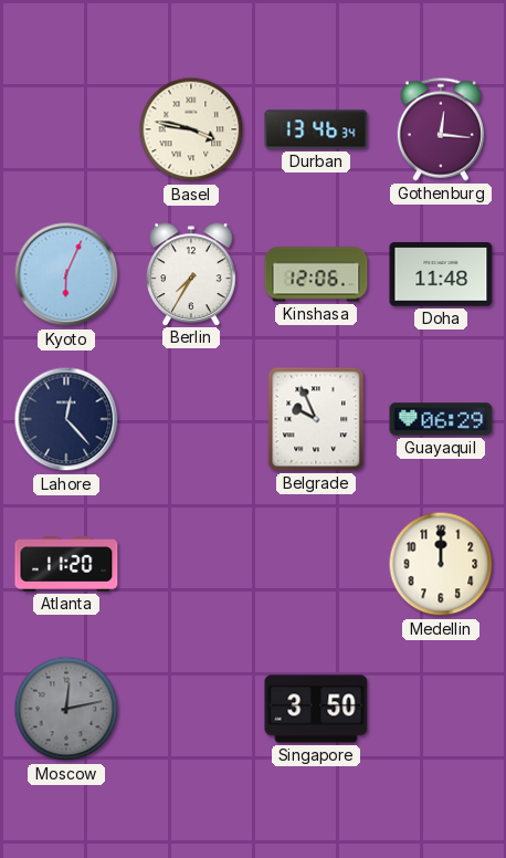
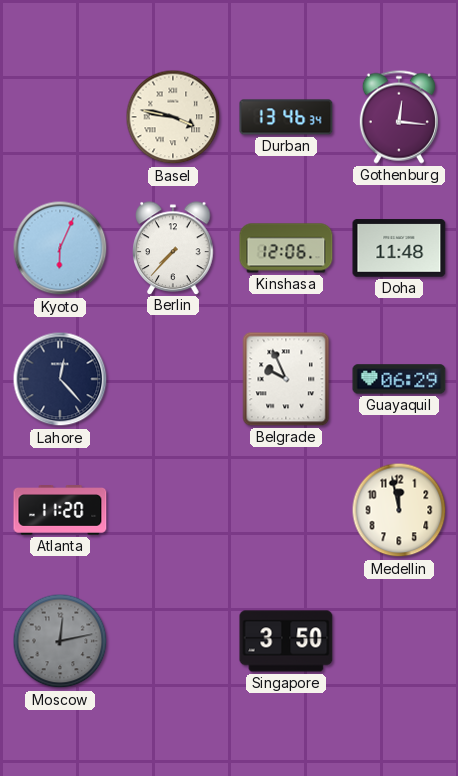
Berlin: 7:35 -> 7:37
Medellin: 12:00 -> 11:58
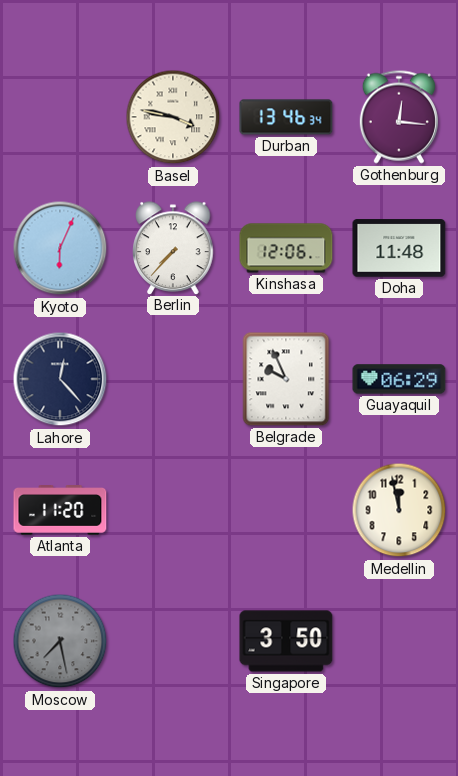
Moscow: 12:13 -> 7:28
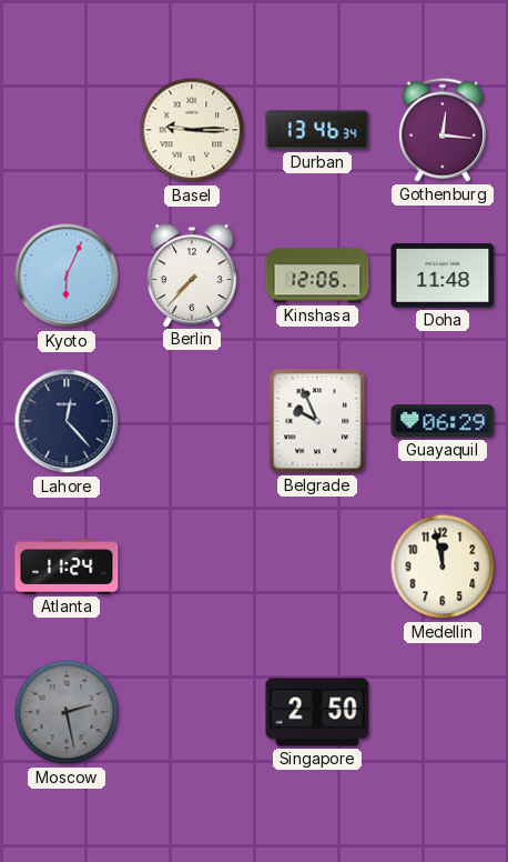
Basel: 3:47 -> 9:15
Atlanta: 11:20 -> 11:24
Moscow: 7:28 -> 2:28
Singapore: 3:50 -> 2:50
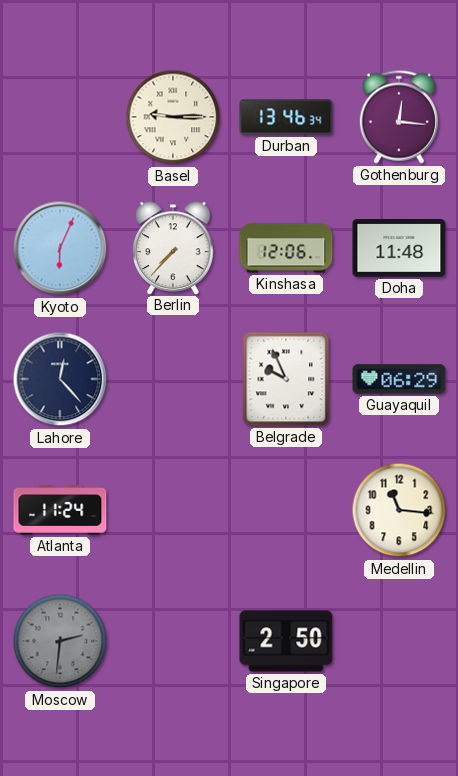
Medellin: 11:58 -> 11:16
Moscow: 2:28 -> 2:31
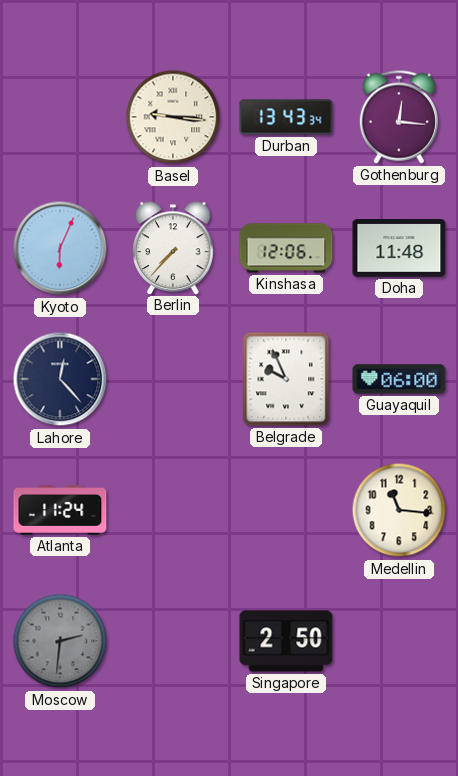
Basel: 9:15 -> 9:16
Durban: 13:46 -> 13:43
Guayaquil: 06:29 -> 06:00
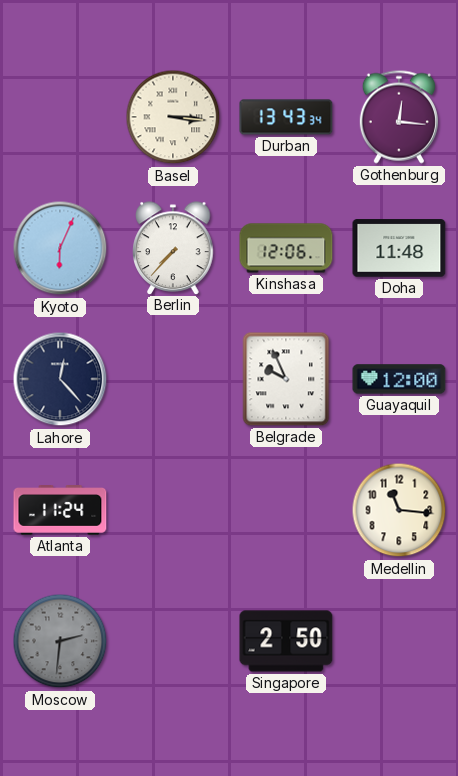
Basel: 9:16 -> 3:16
Guayaquil: 06:00 -> 12:00
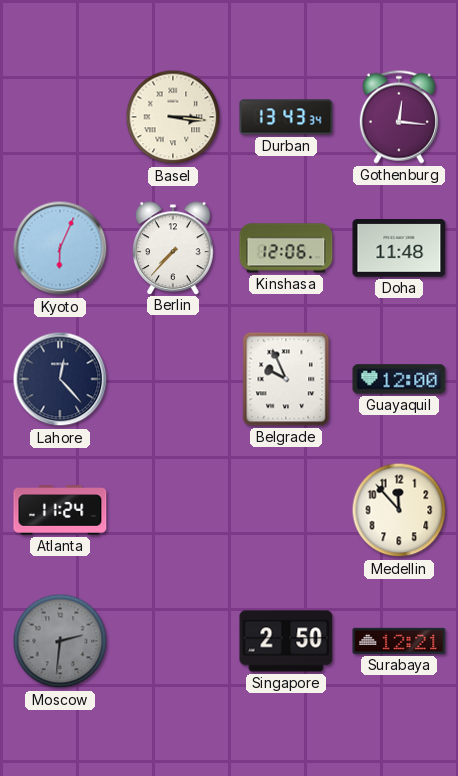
Medellin: 11:16 -> 11:53
Surabaya: none -> 12:21
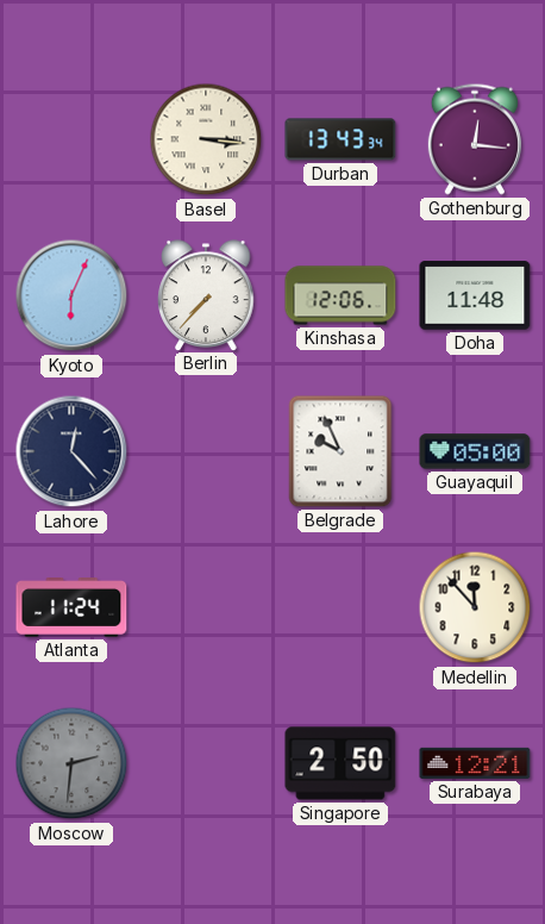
Guayaquil: 12:00 -> 05:00
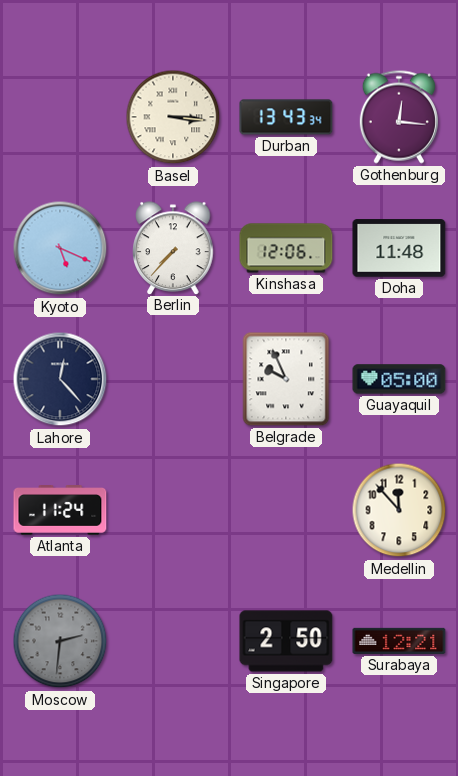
Kyoto: 6:04 -> 5:19
